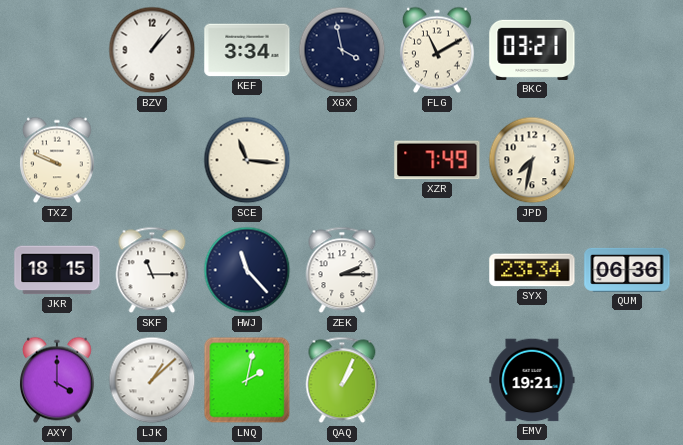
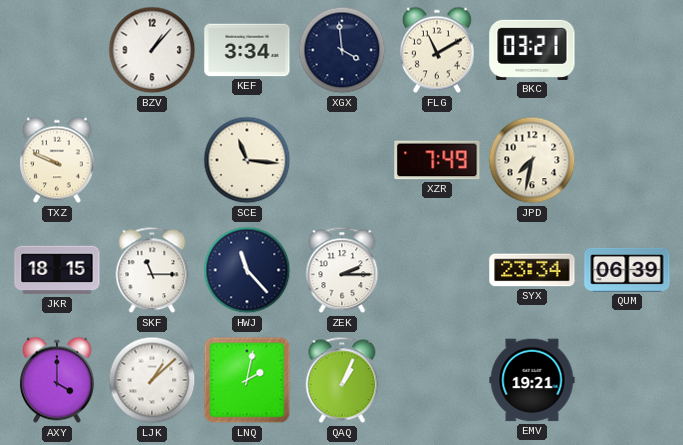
XGX: 3:58 -> 3:59
QUM: 06:36 -> 06:39
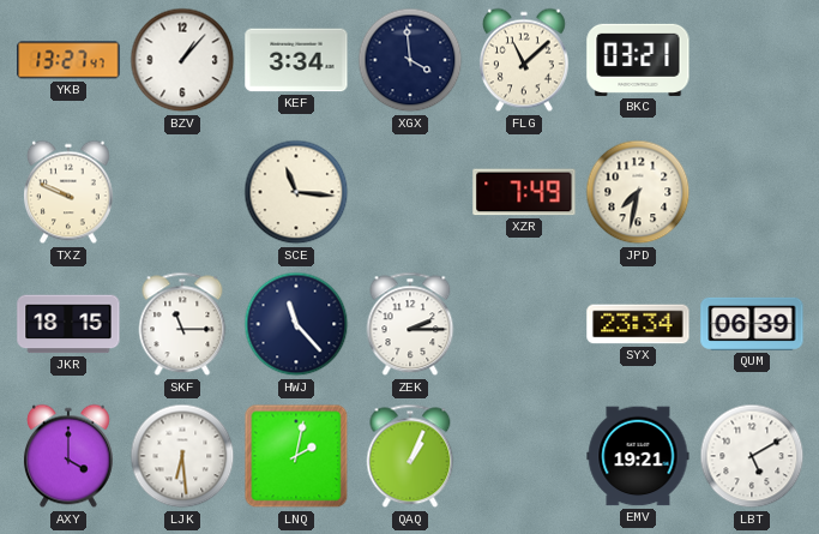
YKB: none -> 13:27
FLG: 11:10 -> 11:08
LJK: 1:08 -> 6:29
LBT: none -> 5:10
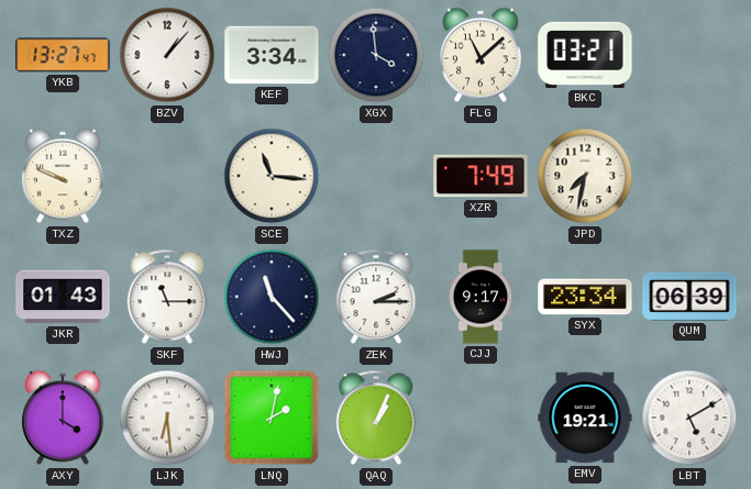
JKR: 18:15 -> 01:43
CJJ: none -> 9:17
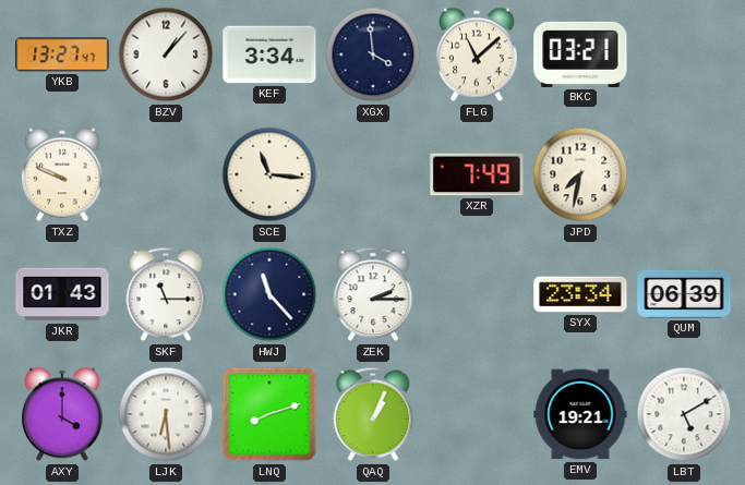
CJJ: 9:17 -> none
LNQ: 2:02 -> 8:12
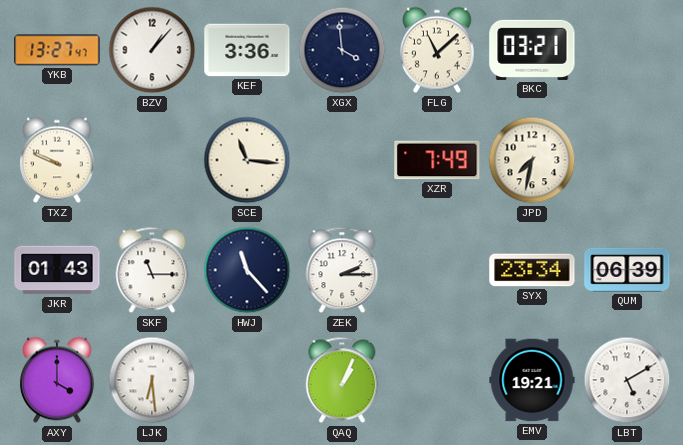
KEF: 3:34 -> 3:36
LNQ: 8:12 -> none
